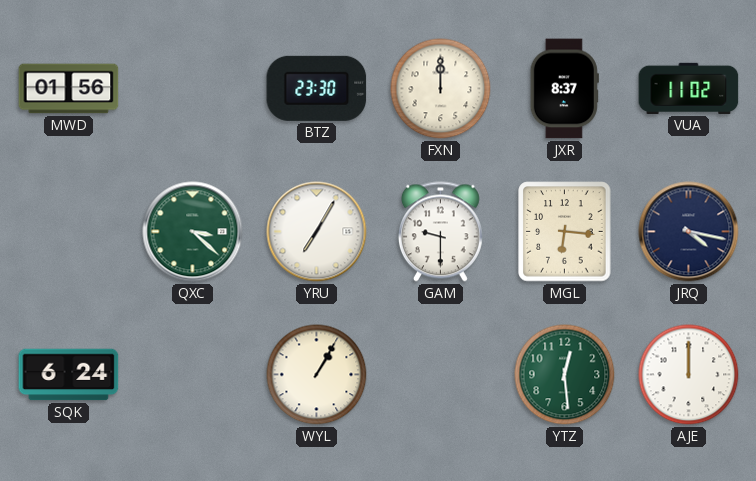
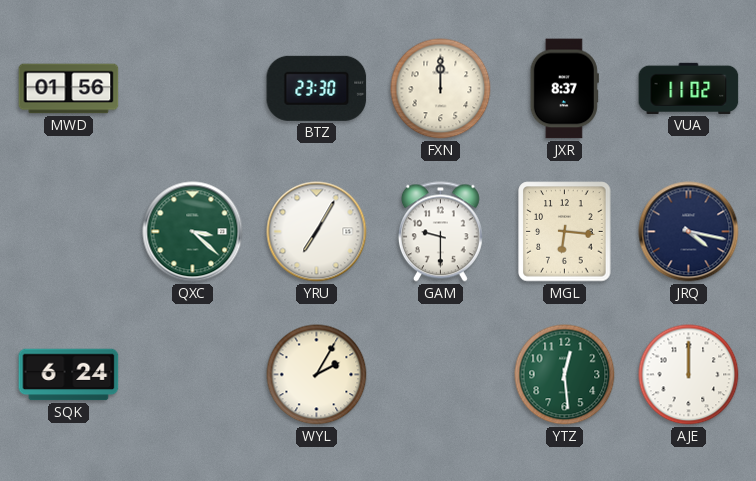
WYL: 1:05 -> 2:05
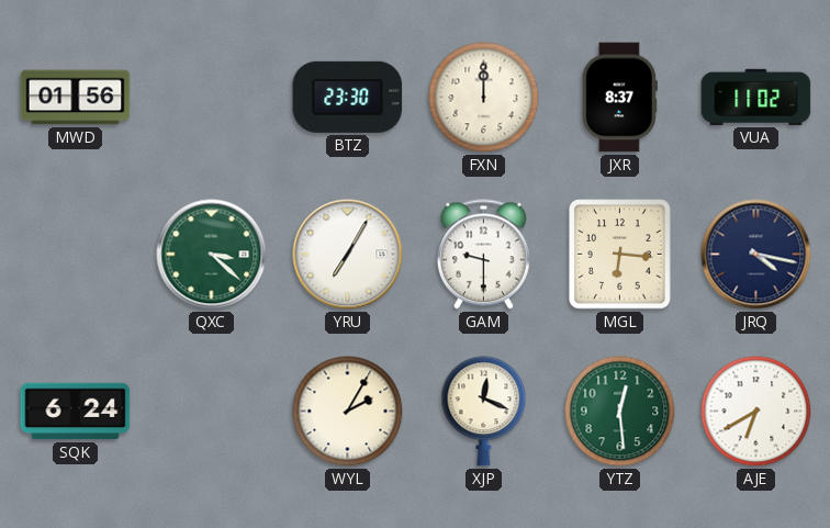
XJP: none -> 12:19
AJE: 12:00 -> 6:40
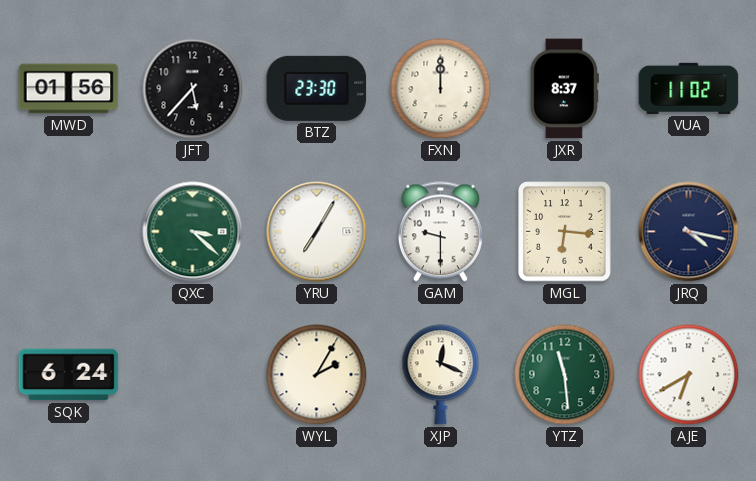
JFT: none -> 5:37
YTZ: 12:29 -> 11:29
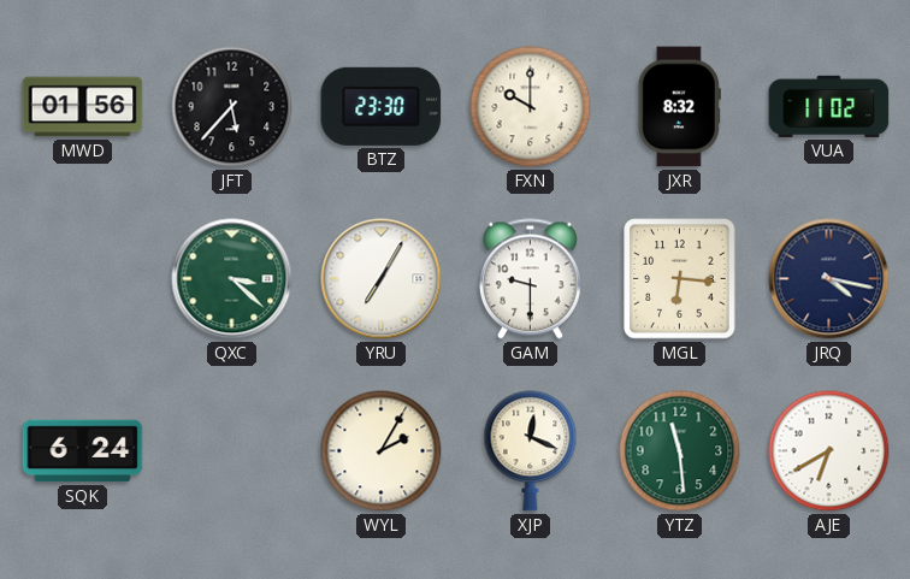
FXN: 12:00 -> 10:00
JXR: 8:37 -> 8:32
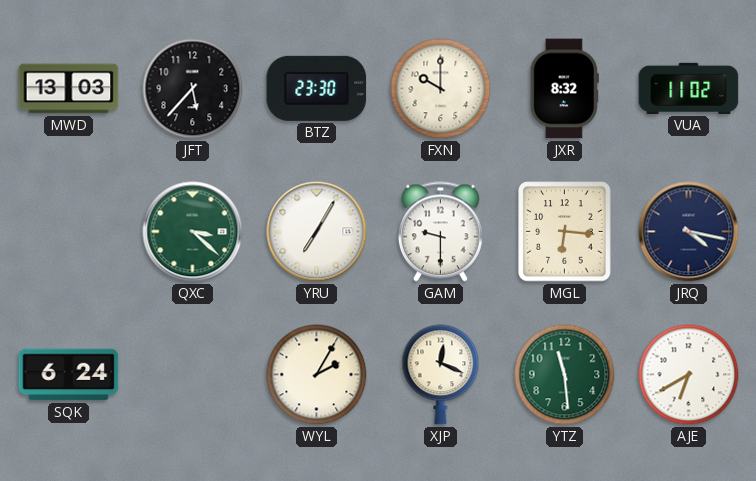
MWD: 01:56 -> 13:03
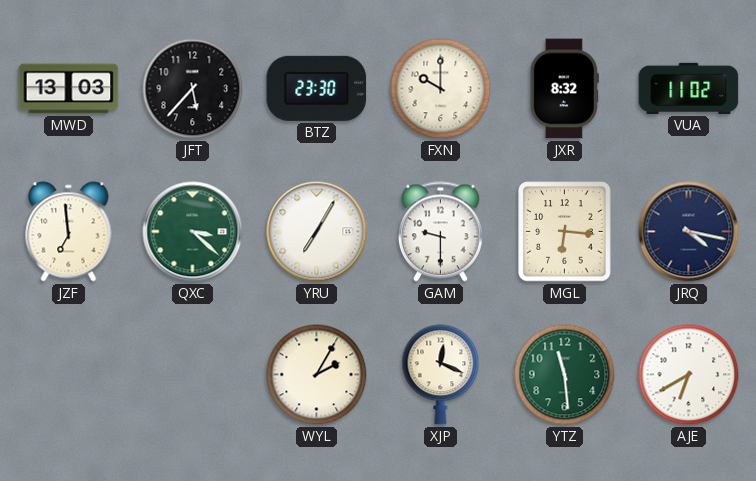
JZF: none -> 6:59
SQK: 6:24 -> none
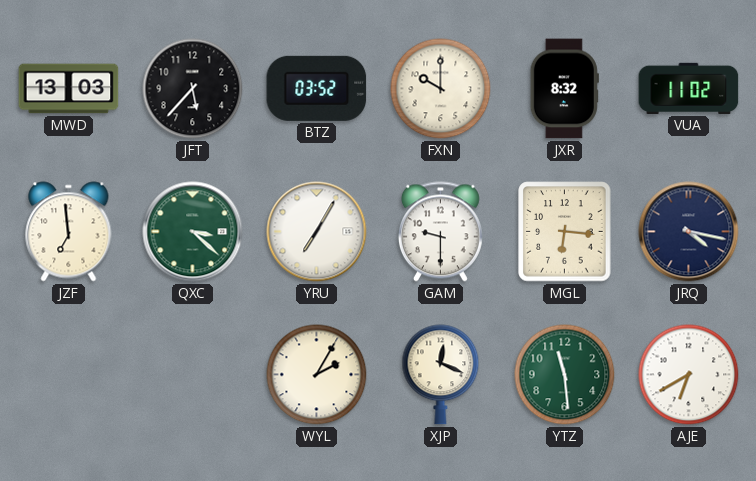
BTZ: 23:30 -> 03:52
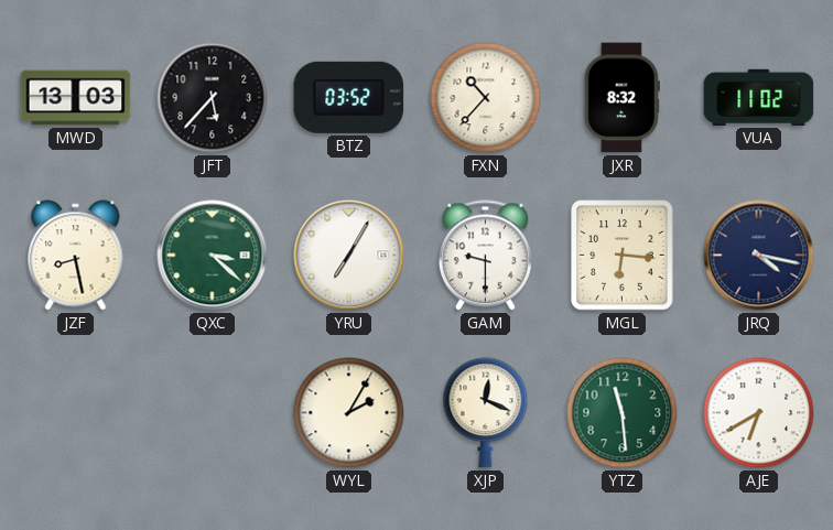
FXN: 10:00 -> 10:37
JZF: 6:59 -> 8:28
